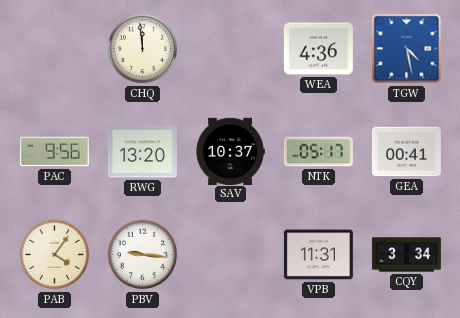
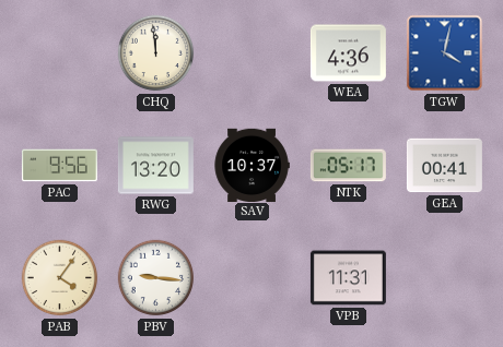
TGW: 4:28 -> 4:02
CQY: 3:34 -> none
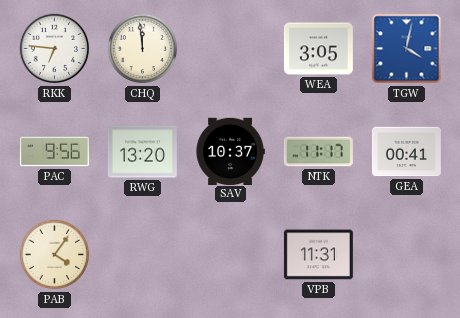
RKK: none -> 6:46
WEA: 4:36 -> 3:05
NTK: 05:17 -> 11:17
PBV: 9:16 -> none
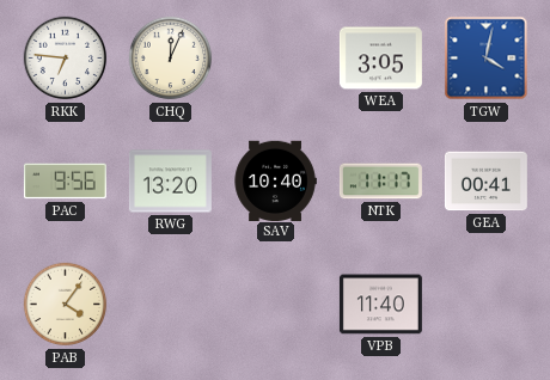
CHQ: 11:59 -> 12:04
SAV: 10:37 -> 10:40
VPB: 11:31 -> 11:40
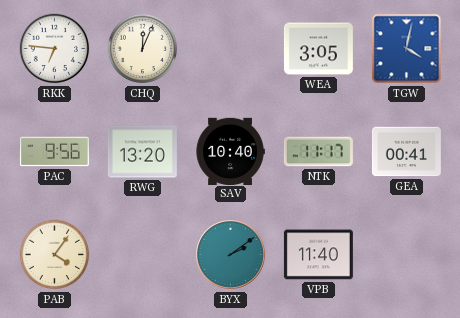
BYX: none -> 2:09
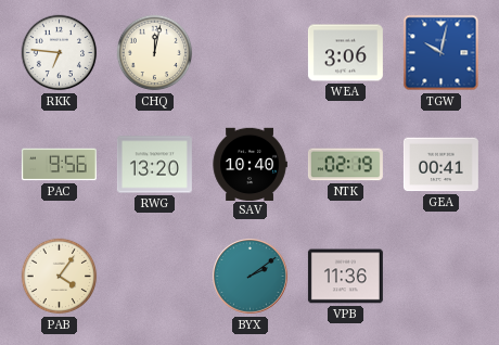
CHQ: 12:04 -> 12:02
WEA: 3:05 -> 3:06
TGW: 4:02 -> 10:02
NTK: 11:17 -> 02:19
VPB: 11:40 -> 11:36
